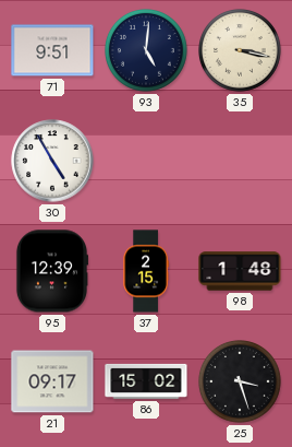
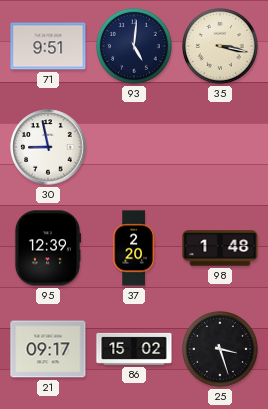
30: 4:55 -> 8:58
37: 2:15 -> 2:20
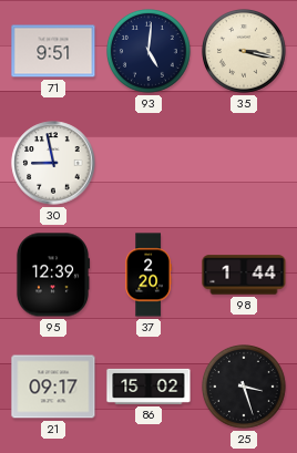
98: 1:48 -> 1:44
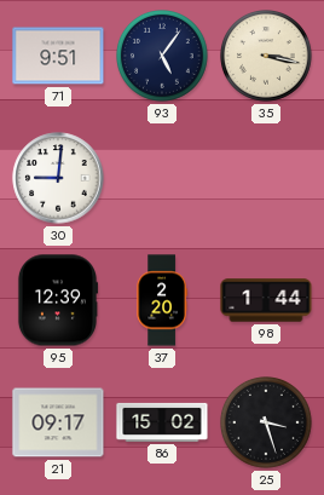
93: 5:01 -> 5:06
30: 8:58 -> 9:01
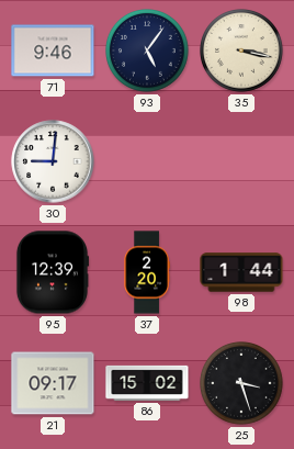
71: 9:51 -> 9:46
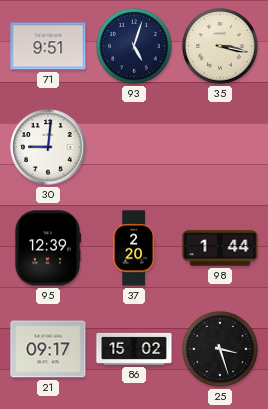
71: 9:46 -> 9:51
93: 5:06 -> 5:03
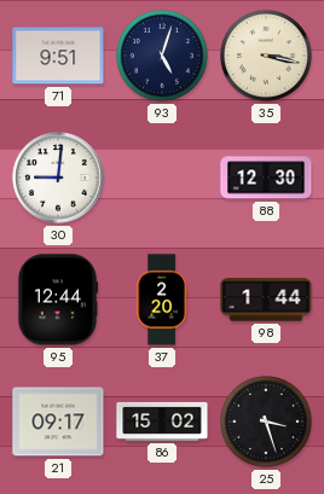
88: none -> 12:30
95: 12:39 -> 12:44
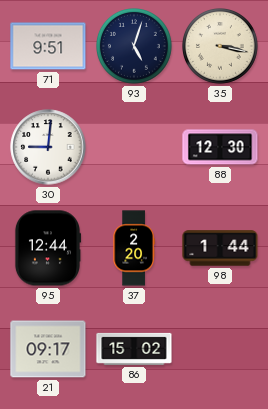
25: 3:27 -> none
